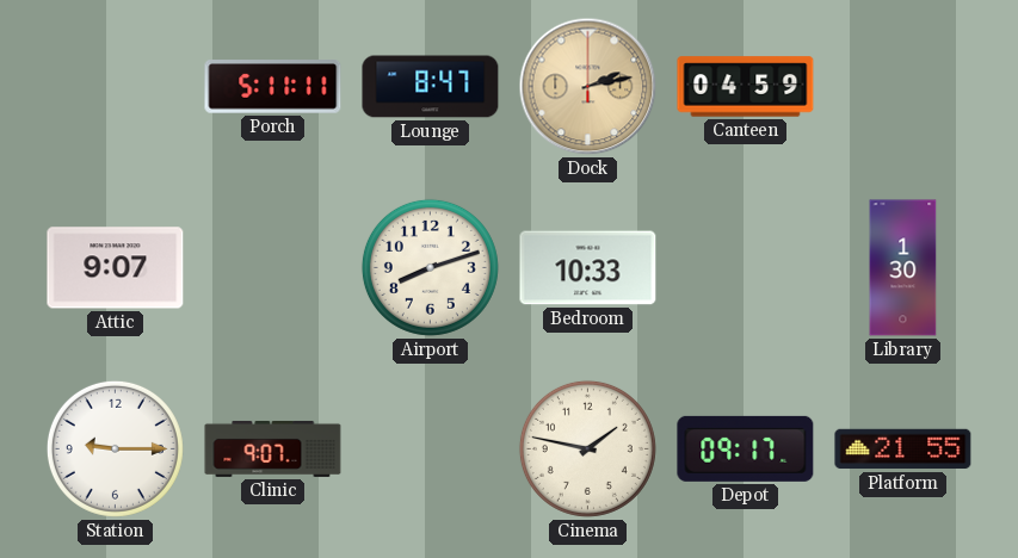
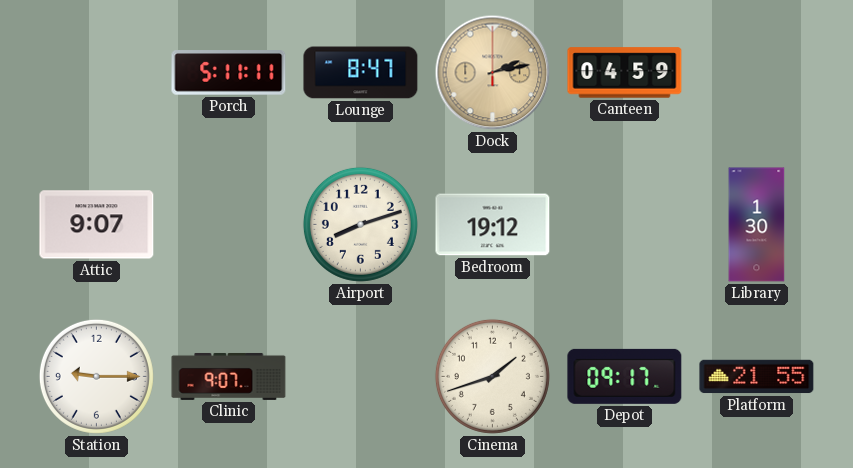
Bedroom: 10:33 -> 19:12
Cinema: 1:47 -> 1:42
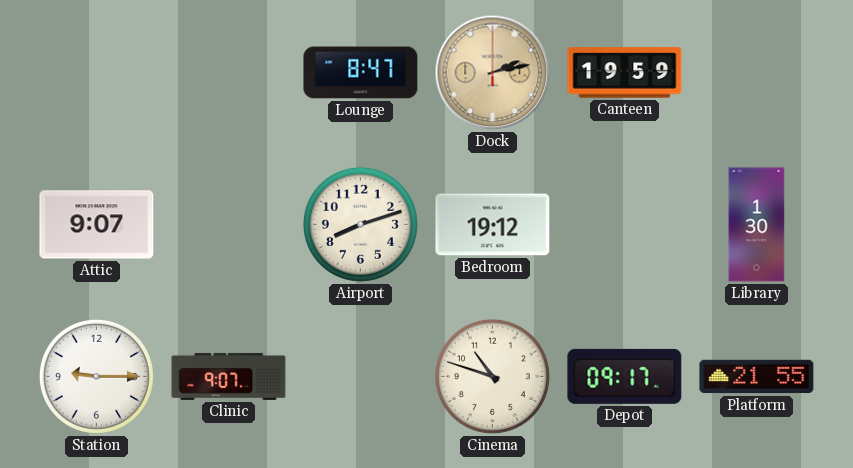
Porch: 5:11 -> none
Canteen: 04:59 -> 19:59
Cinema: 1:42 -> 10:48
